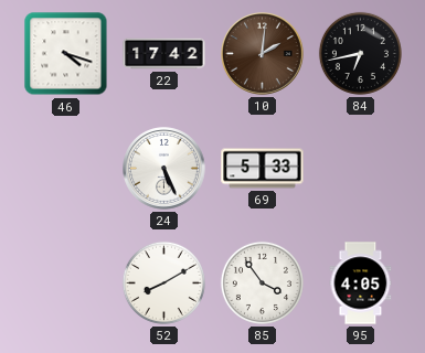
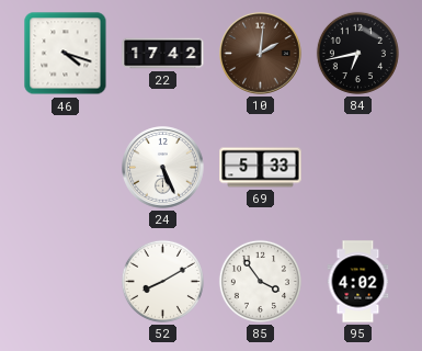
95: 4:05 -> 4:02
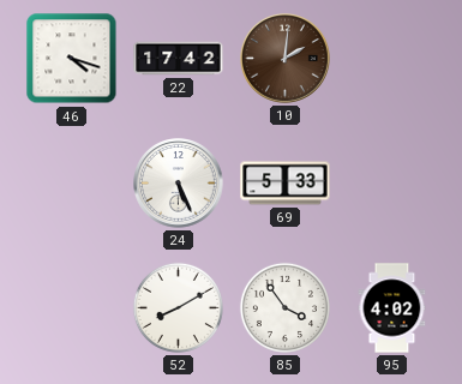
84: 6:43 -> none
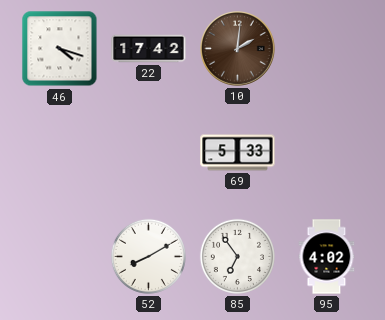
24: 5:26 -> none
85: 3:54 -> 6:54
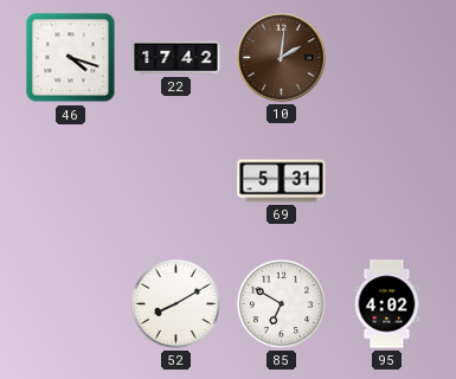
69: 5:33 -> 5:31
85: 6:54 -> 6:50
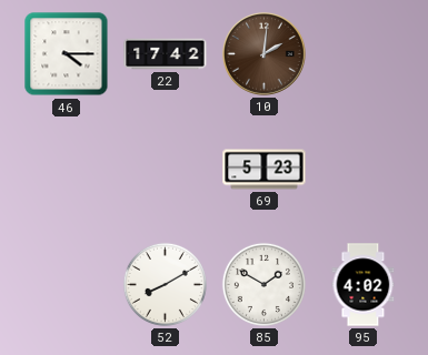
46: 4:18 -> 4:15
69: 5:31 -> 5:23
85: 6:50 -> 1:50
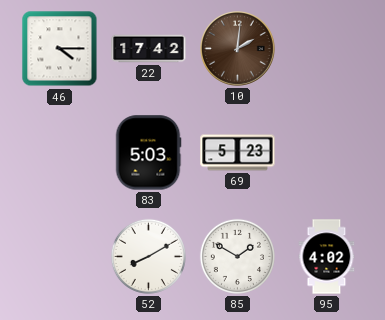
83: none -> 5:03
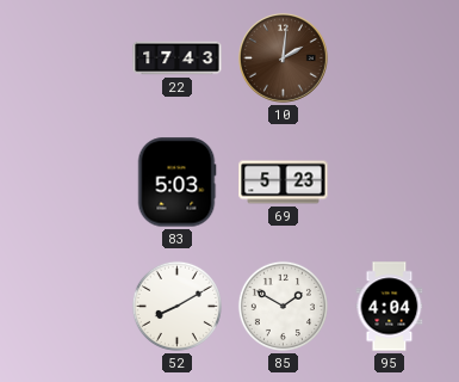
46: 4:15 -> none
22: 17:42 -> 17:43
95: 4:02 -> 4:04
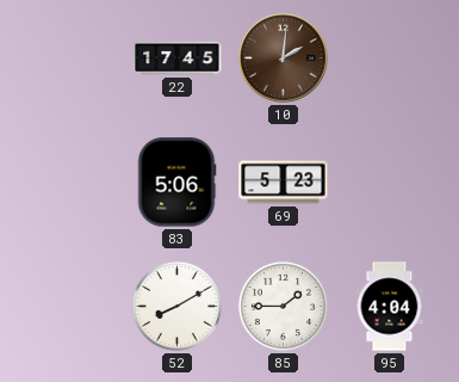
22: 17:43 -> 17:45
83: 5:03 -> 5:06
85: 1:50 -> 1:45
